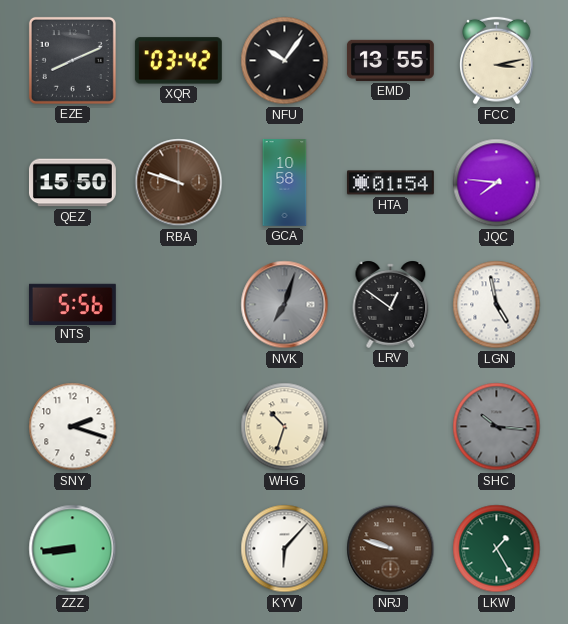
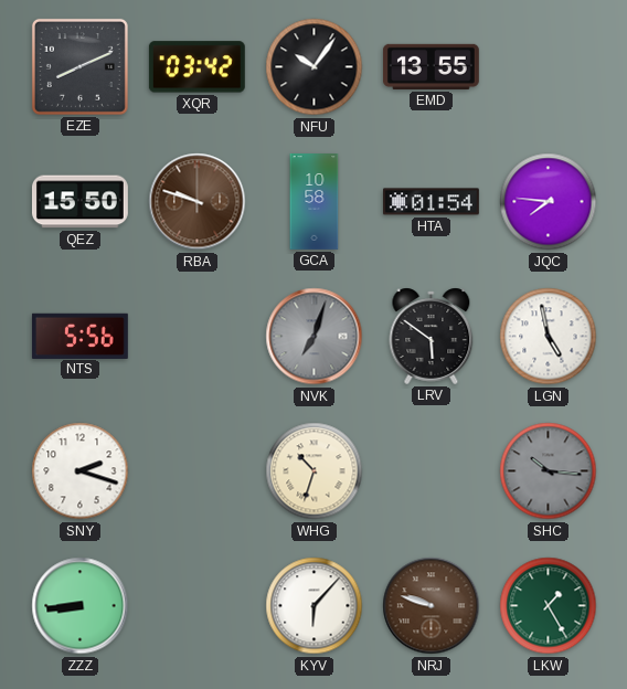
FCC: 3:13 -> none
LRV: 12:51 -> 5:51
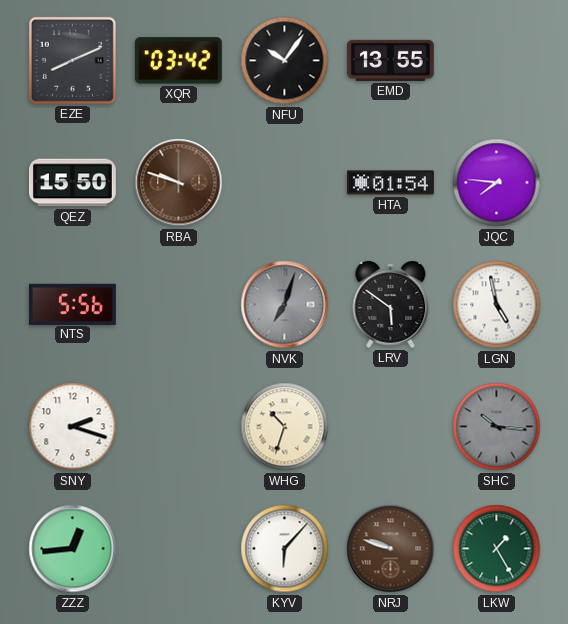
GCA: 10:58 -> none
ZZZ: 8:44 -> 12:44
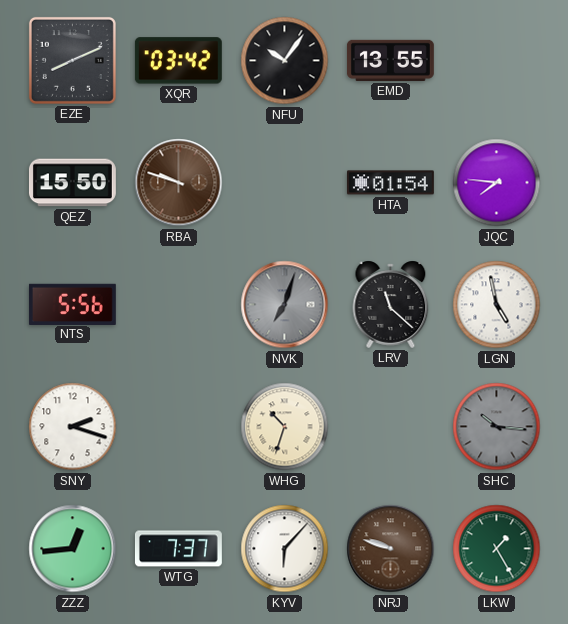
LRV: 5:51 -> 11:22
WTG: none -> 7:37
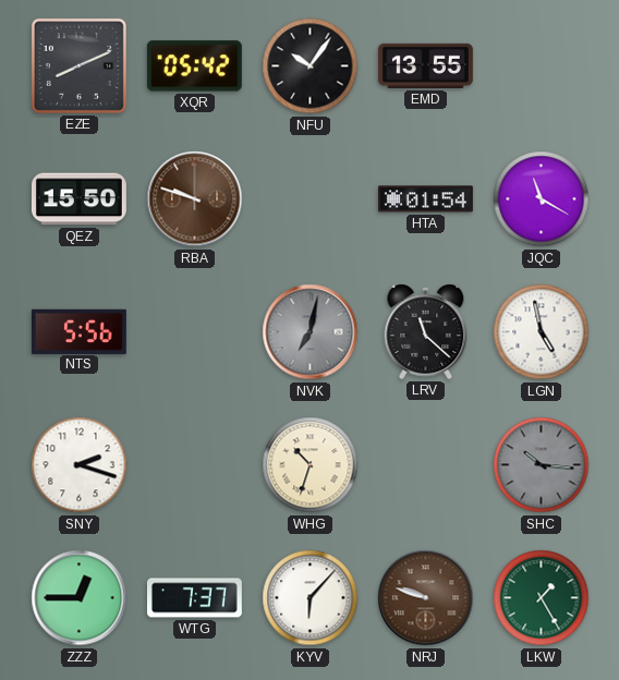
XQR: 03:42 -> 05:42
JQC: 7:46 -> 11:20
NVK: 7:03 -> 7:02
ZZZ: 12:44 -> 12:45
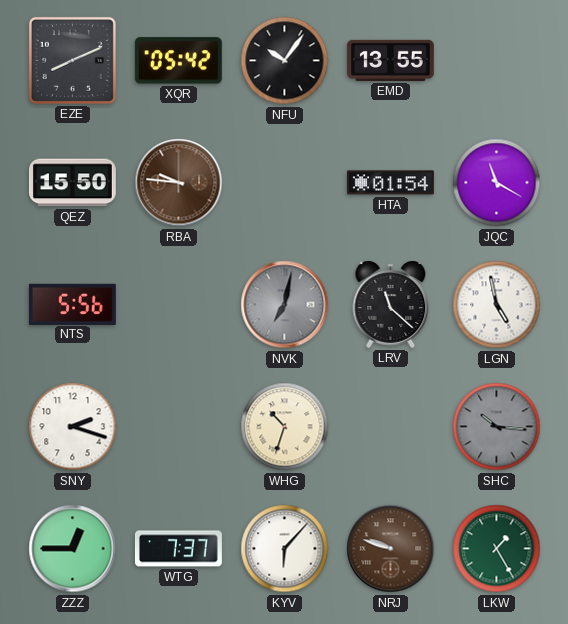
RBA: 9:48 -> 9:46
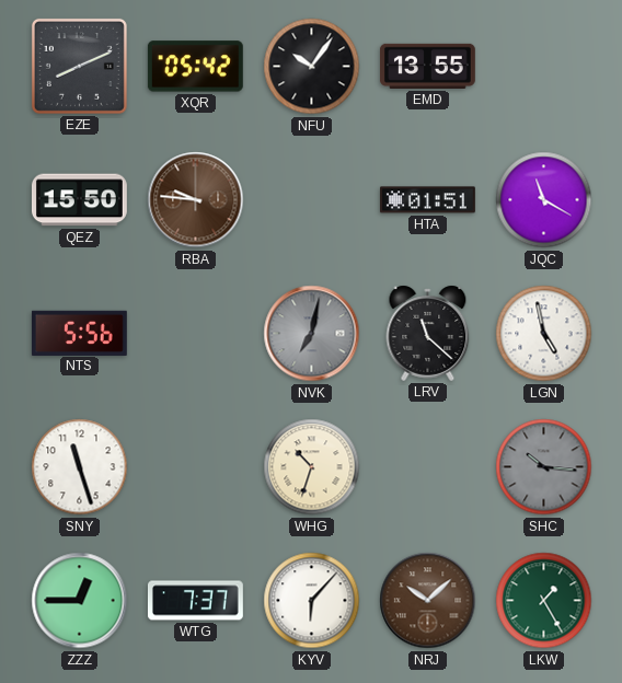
HTA: 01:54 -> 01:51
SNY: 2:18 -> 11:27
NRJ: 9:48 -> 10:08
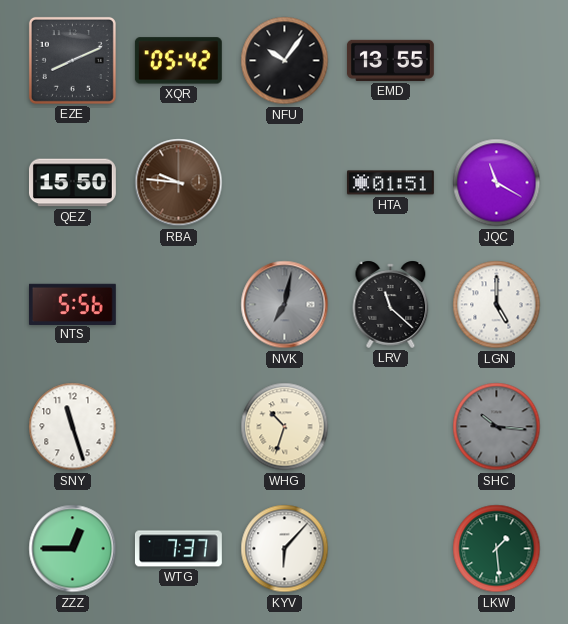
LGN: 4:58 -> 5:00
NRJ: 10:08 -> none
LKW: 1:25 -> 1:29
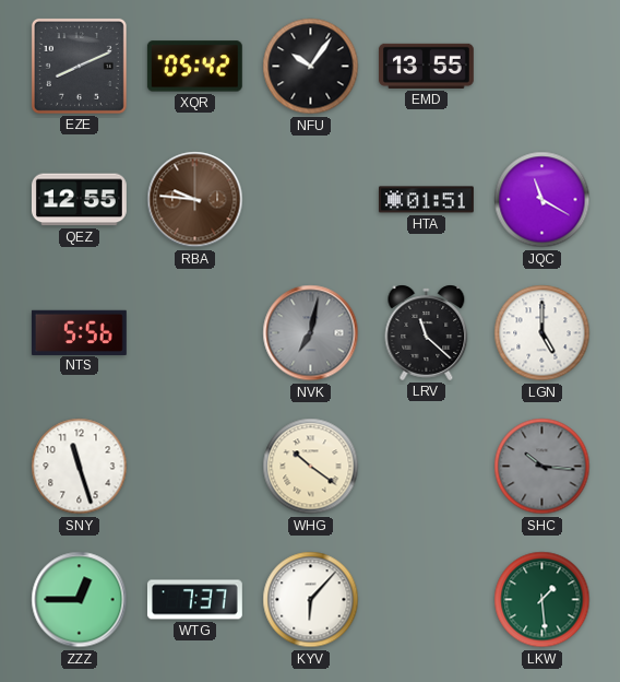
QEZ: 15:50 -> 12:55
WHG: 10:33 -> 10:21
